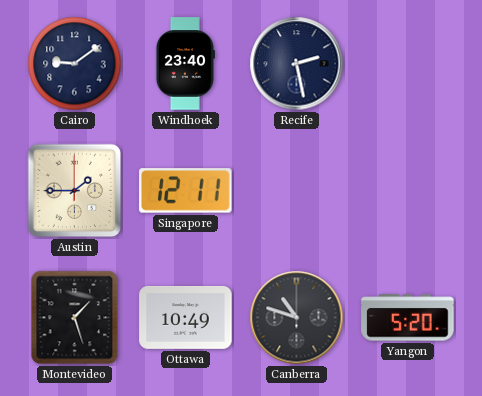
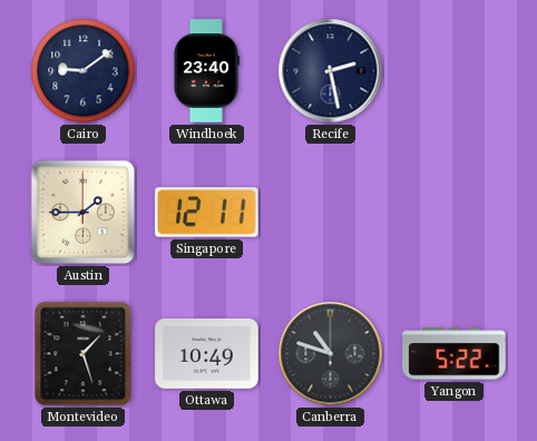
Yangon: 5:20 -> 5:22
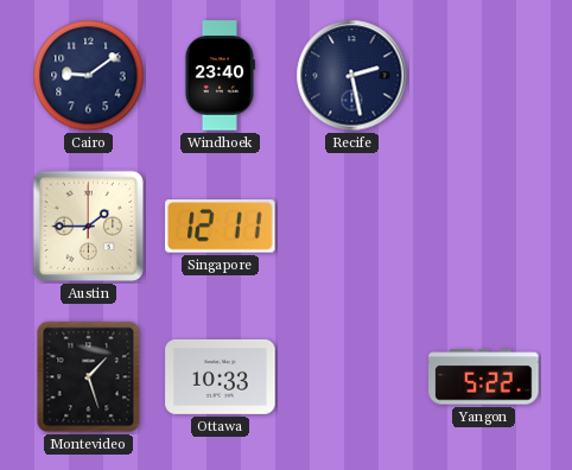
Ottawa: 10:49 -> 10:33
Canberra: 10:48 -> none
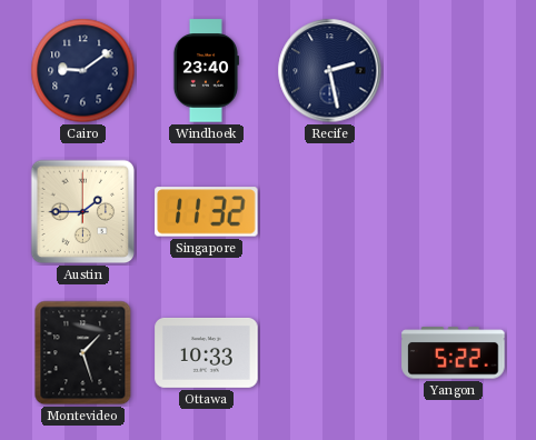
Singapore: 12:11 -> 11:32
